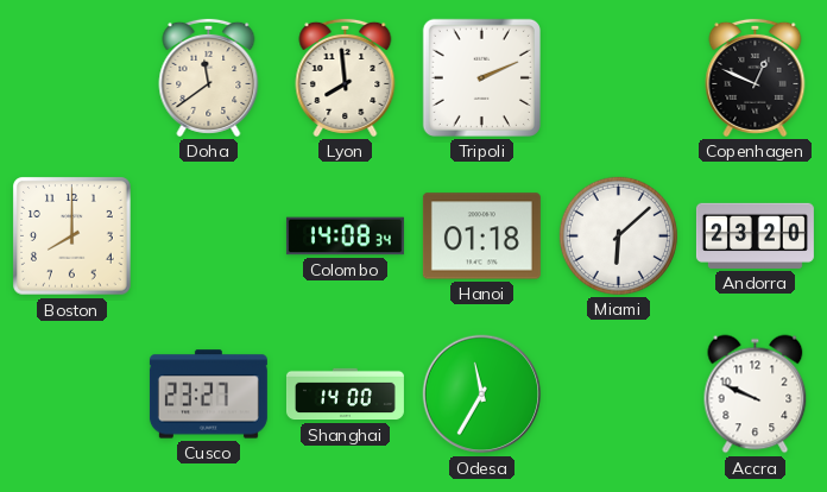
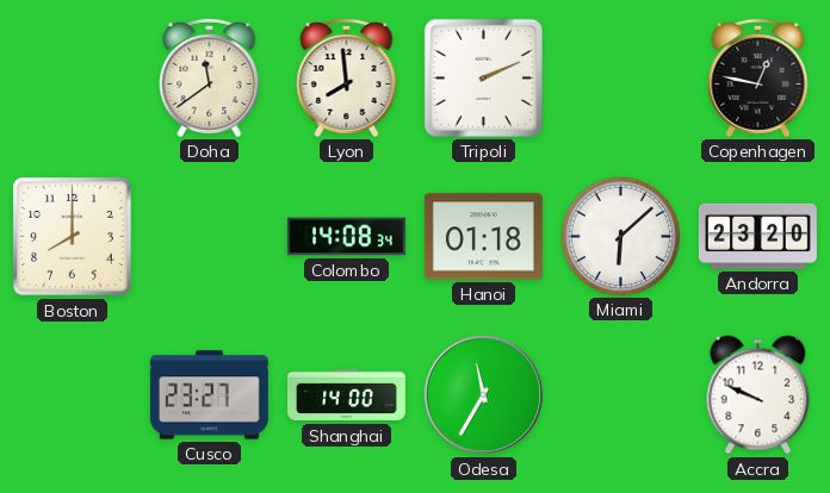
Copenhagen: 12:49 -> 12:47
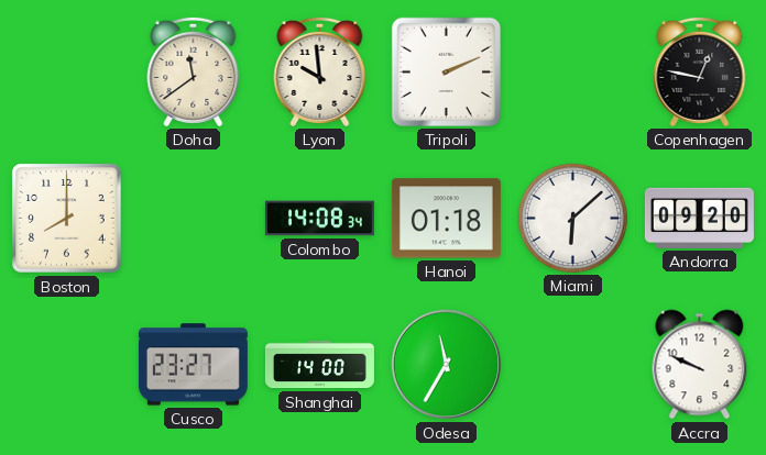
Lyon: 7:59 -> 9:59
Andorra: 23:20 -> 09:20
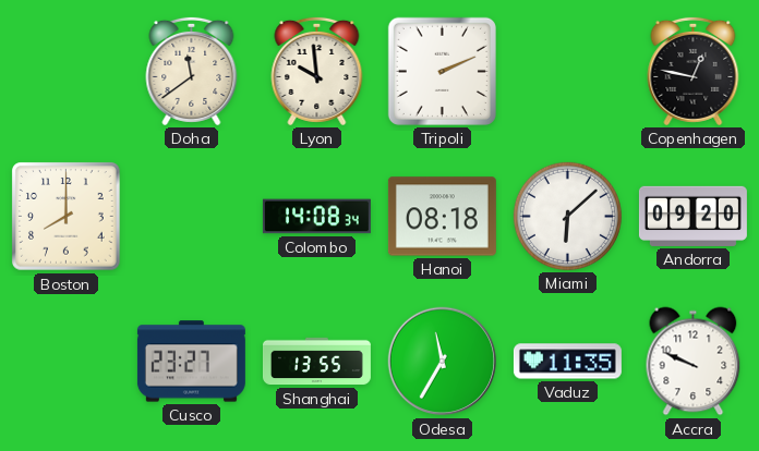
Hanoi: 01:18 -> 08:18
Shanghai: 14:00 -> 13:55
Vaduz: none -> 11:35
